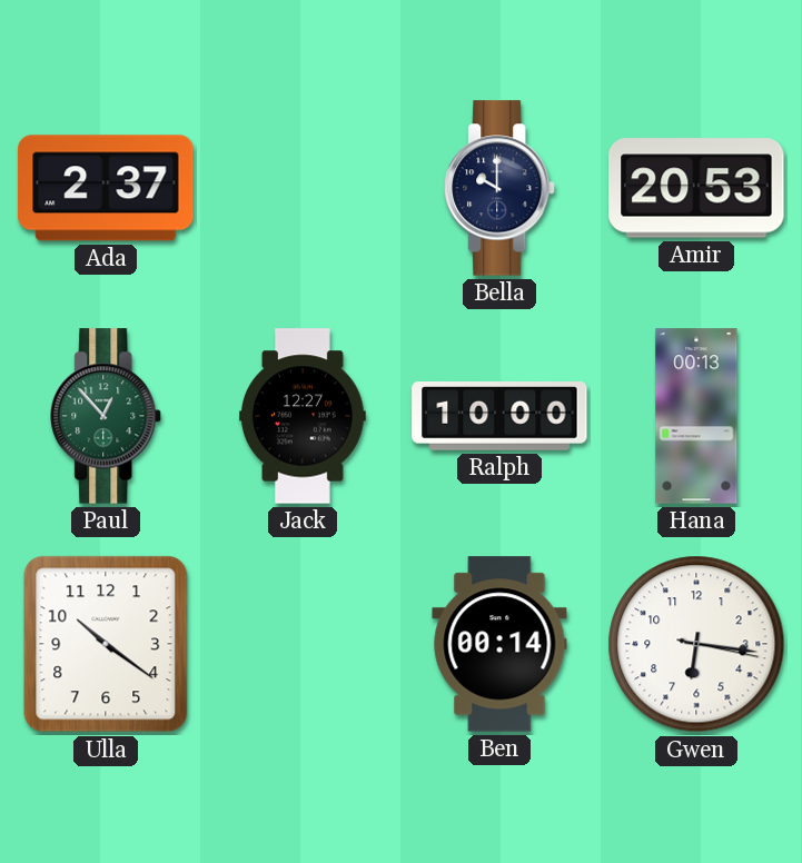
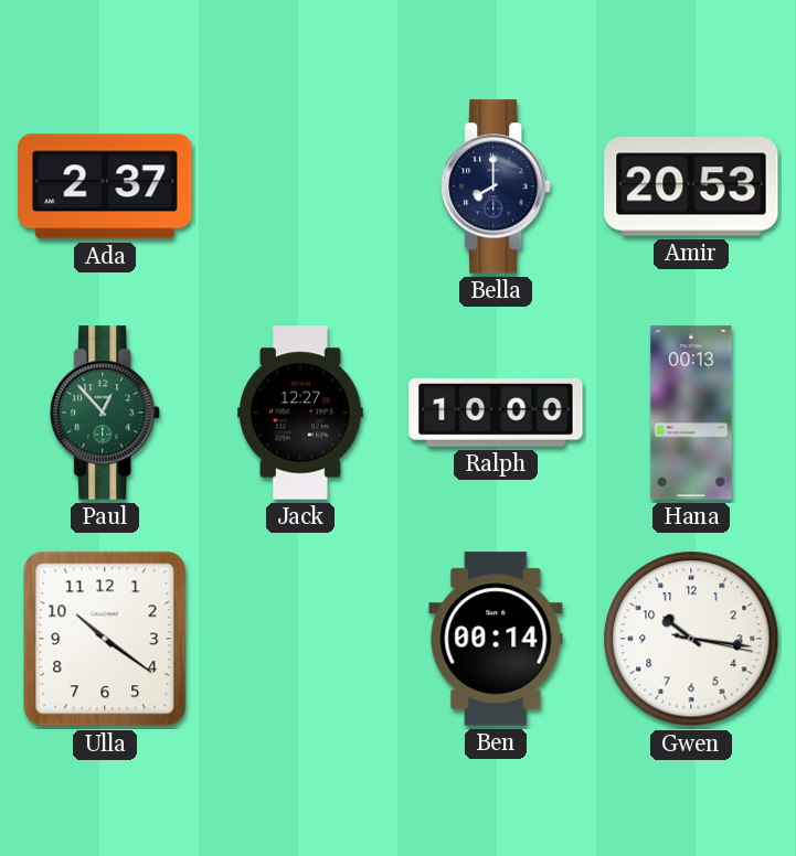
Bella: 10:00 -> 8:00
Gwen: 6:16 -> 10:16
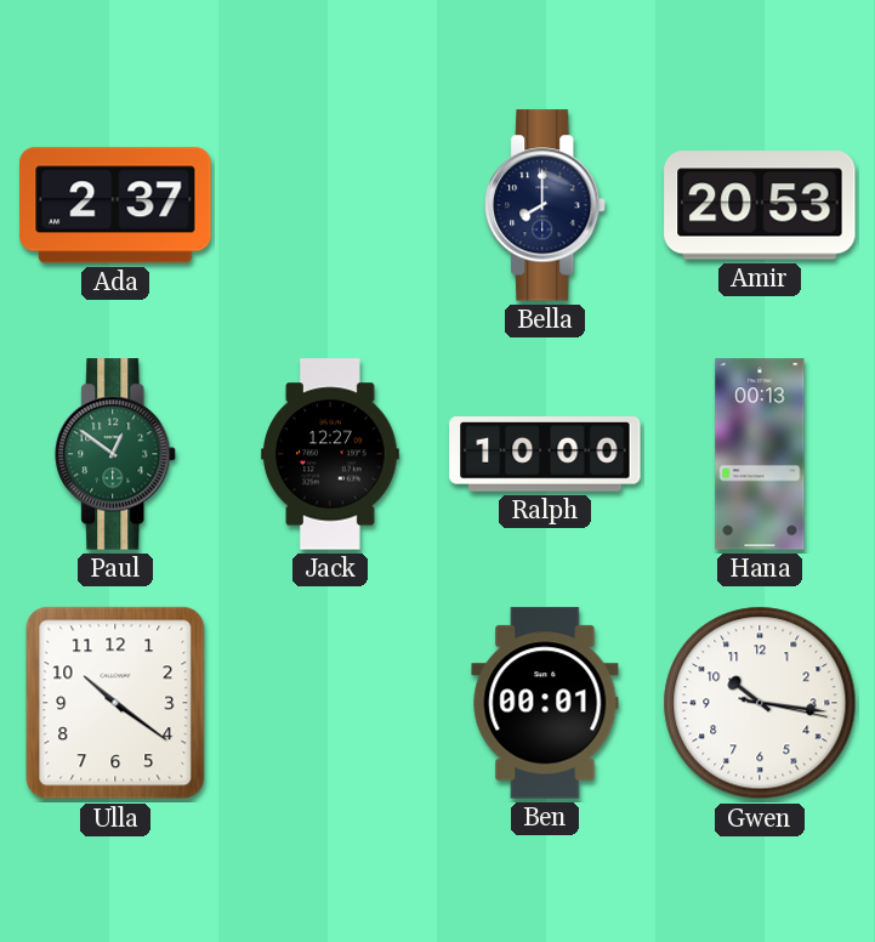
Paul: 12:53 -> 12:51
Ben: 00:14 -> 00:01
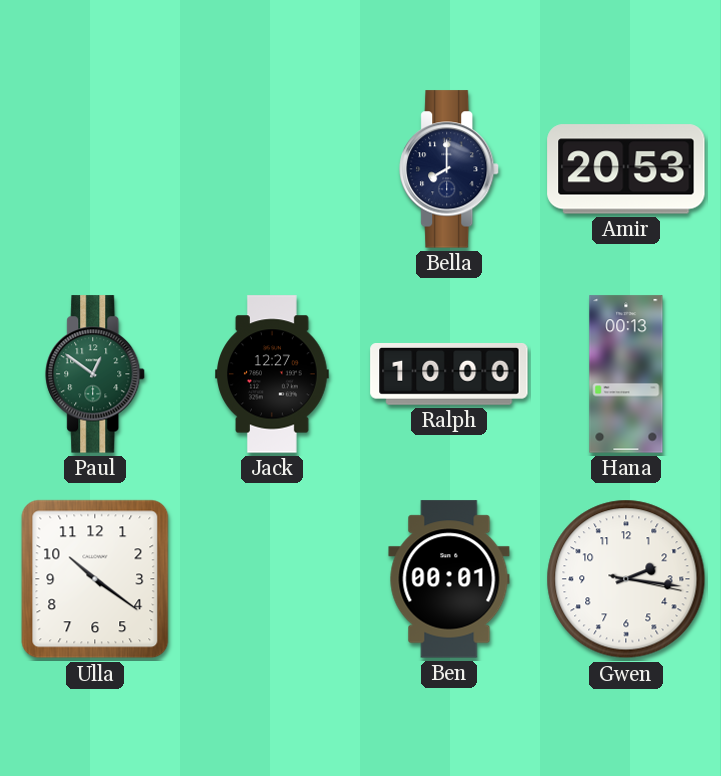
Ada: 2:37 -> none
Gwen: 10:16 -> 2:16
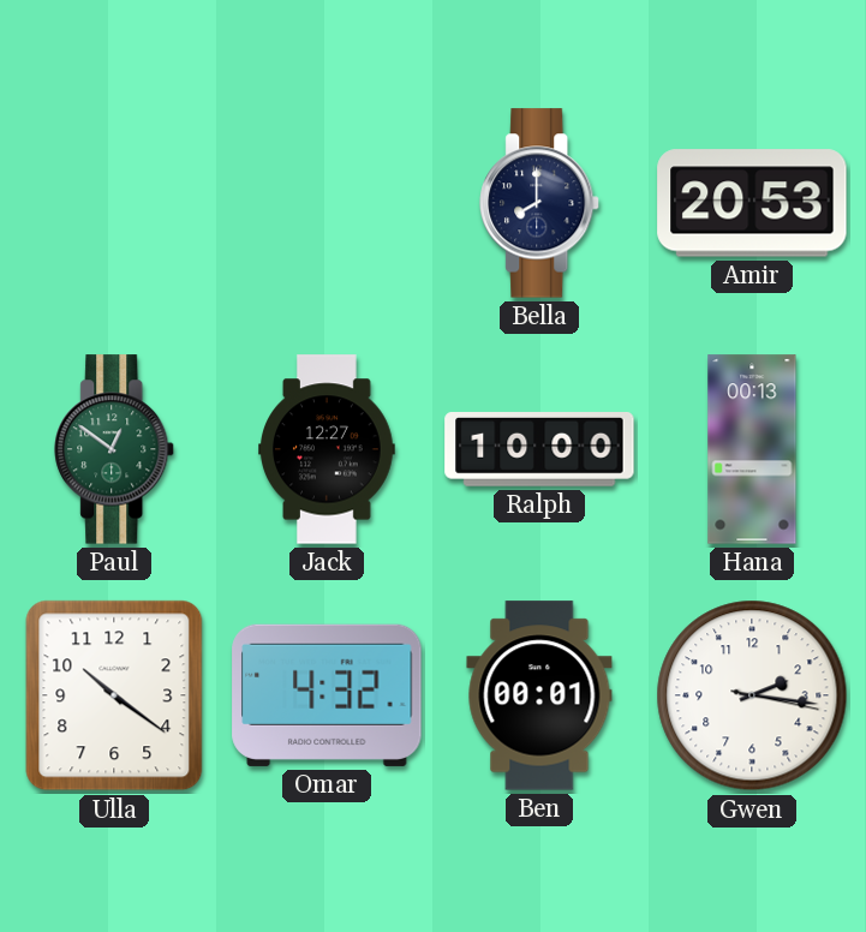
Omar: none -> 4:32
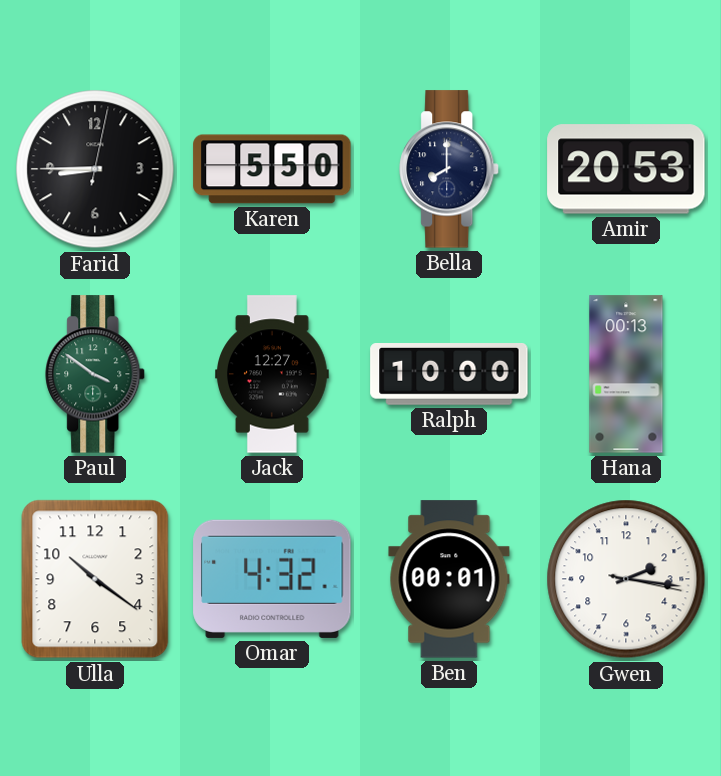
Farid: none -> 8:45
Karen: none -> 5:50
Paul: 12:51 -> 3:51
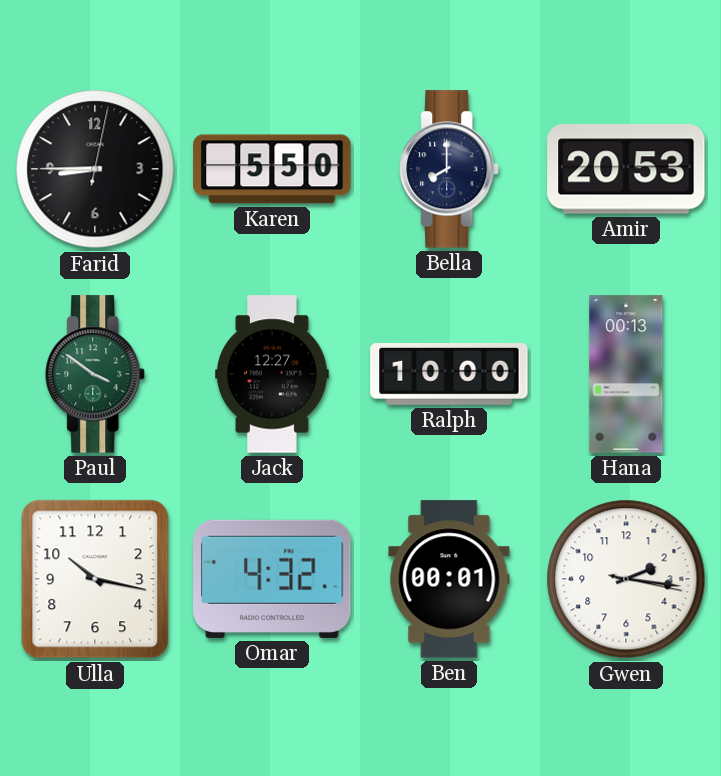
Ulla: 10:21 -> 10:17
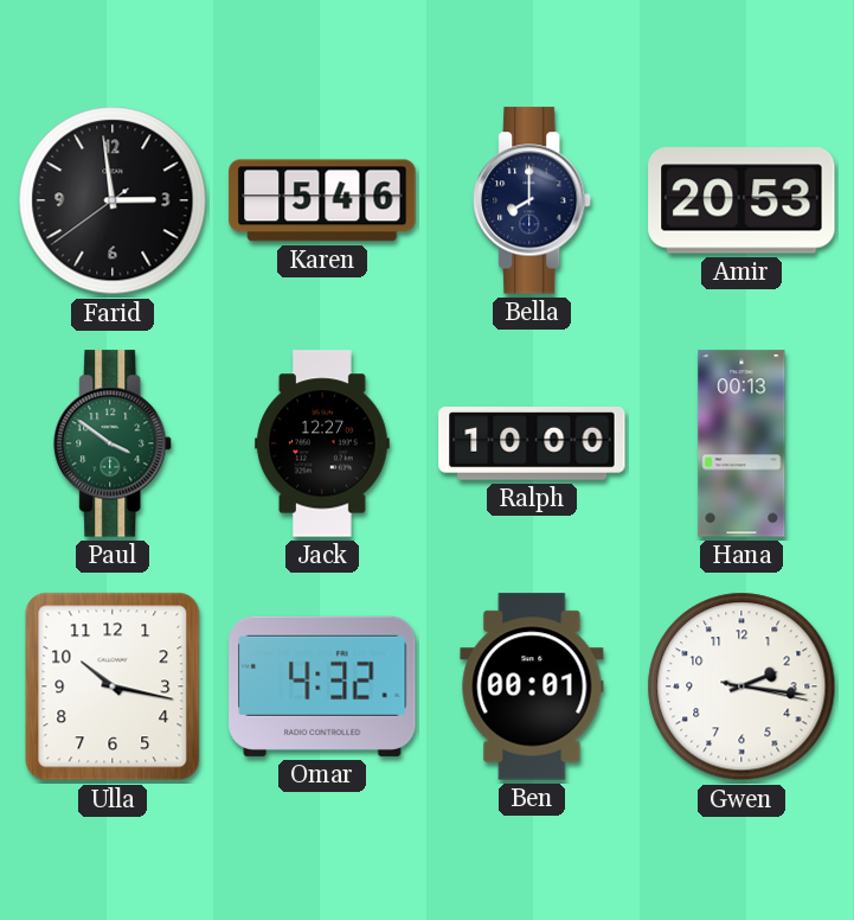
Farid: 8:45 -> 2:58
Karen: 5:50 -> 5:46
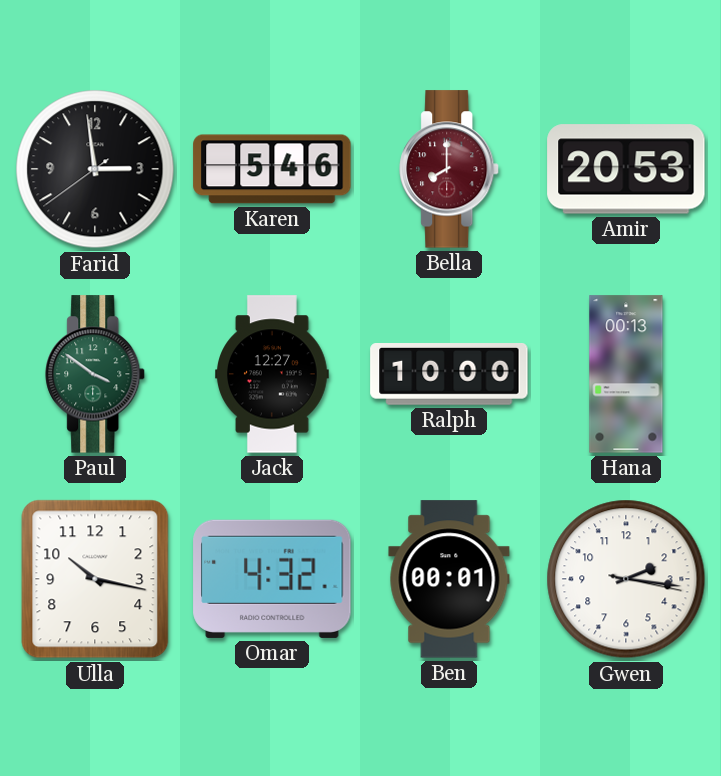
Bella dial: navy -> burgundy
